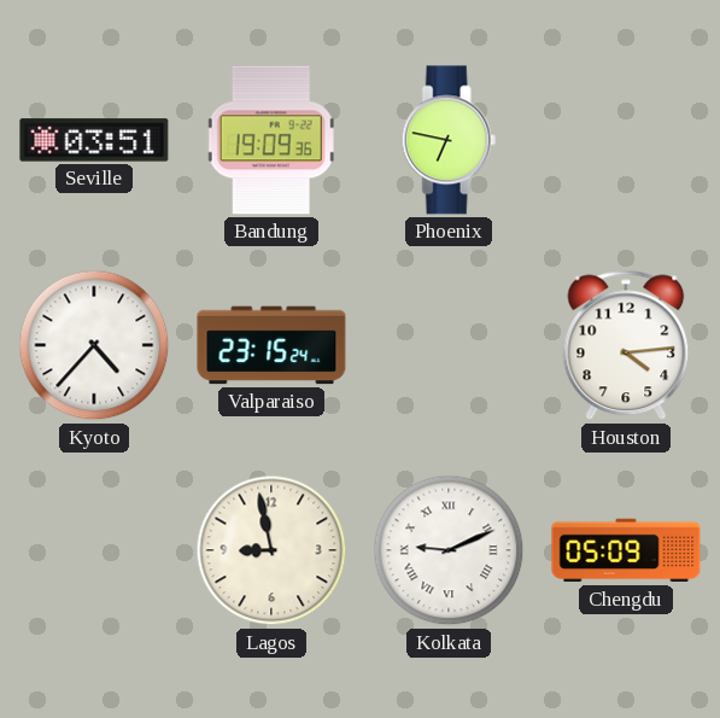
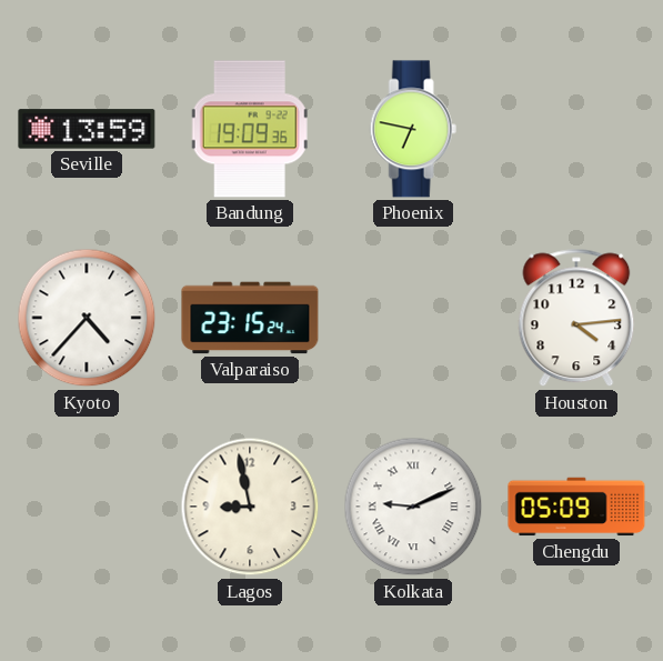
Seville: 03:51 -> 13:59
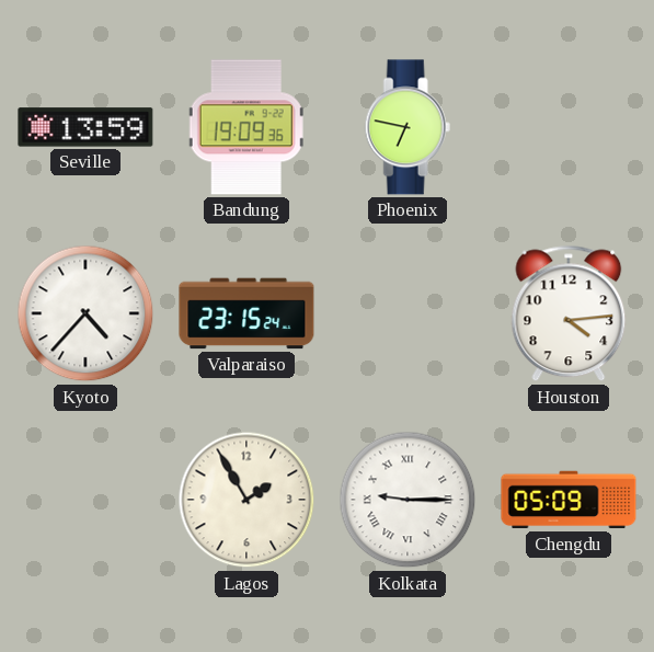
Lagos: 8:58 -> 1:55
Kolkata: 9:11 -> 9:15
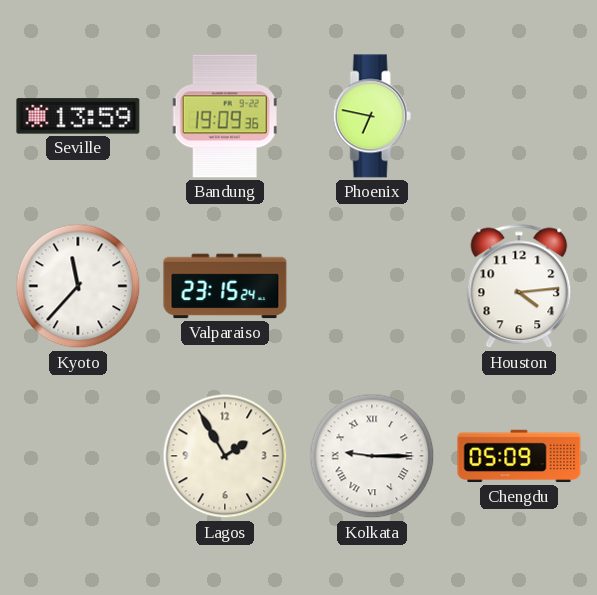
Kyoto: 4:37 -> 11:37
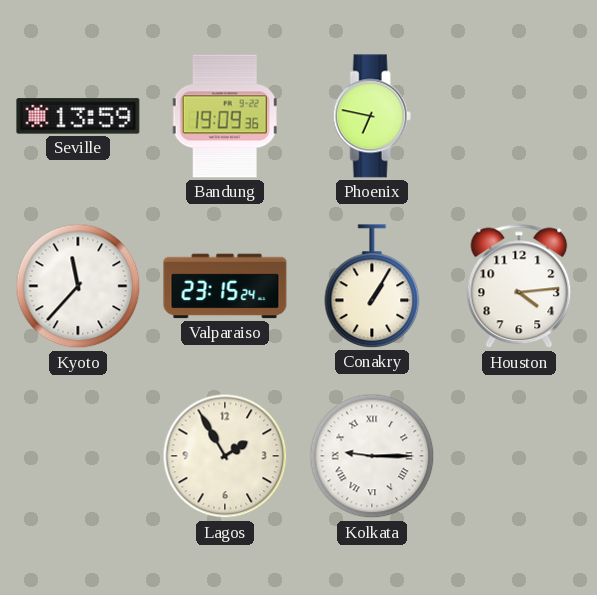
Conakry: none -> 1:05
Chengdu: 05:09 -> none
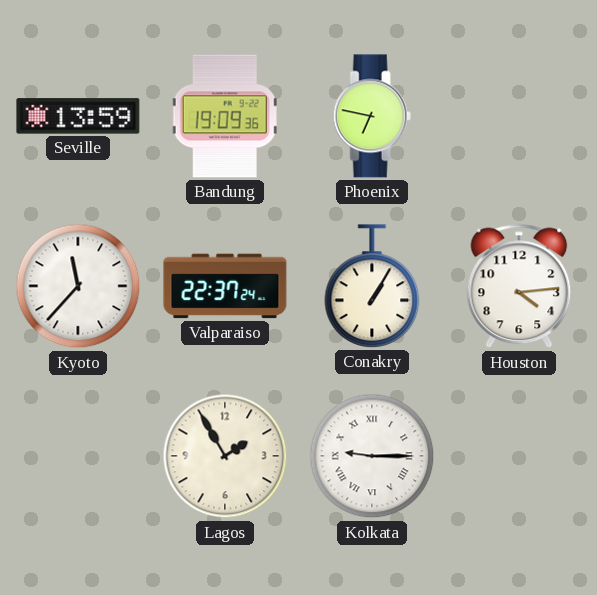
Valparaiso: 23:15 -> 22:37
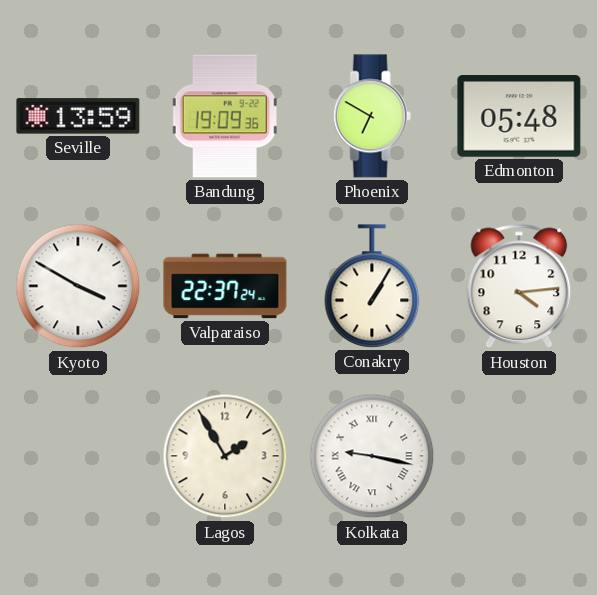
Phoenix: 6:47 -> 6:50
Edmonton: none -> 05:48
Kyoto: 11:37 -> 3:50
Kolkata: 9:15 -> 9:17
